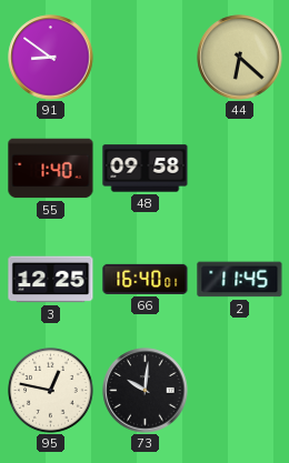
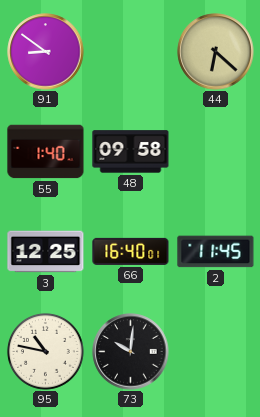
95: 12:47 -> 10:47
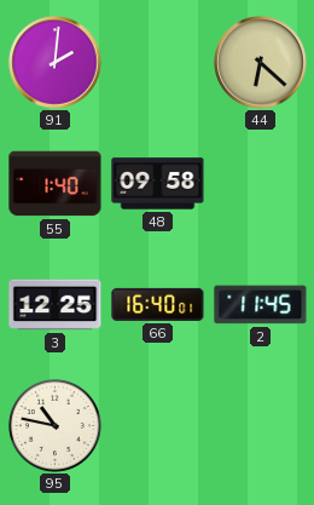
91: 8:51 -> 2:01
73: 10:01 -> none
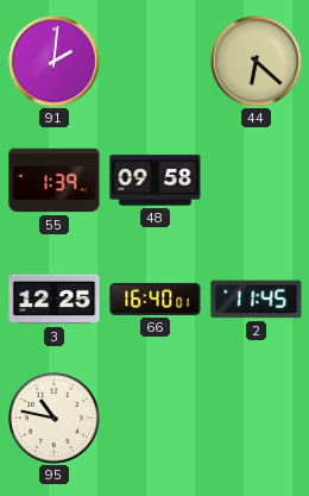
55: 1:40 -> 1:39
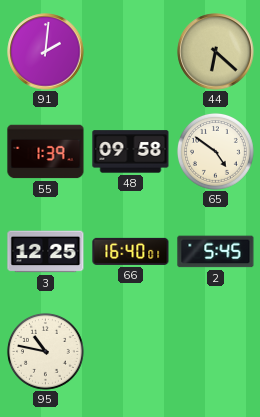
65: none -> 4:51
2: 11:45 -> 5:45
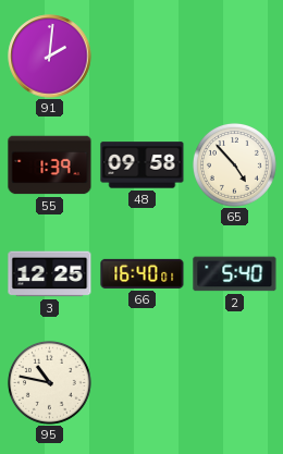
44: 6:22 -> none
65: 4:51 -> 4:53
2: 5:45 -> 5:40
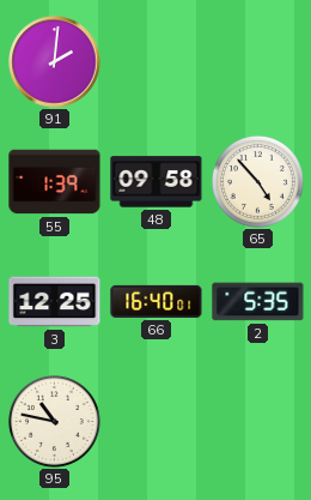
2: 5:40 -> 5:35
